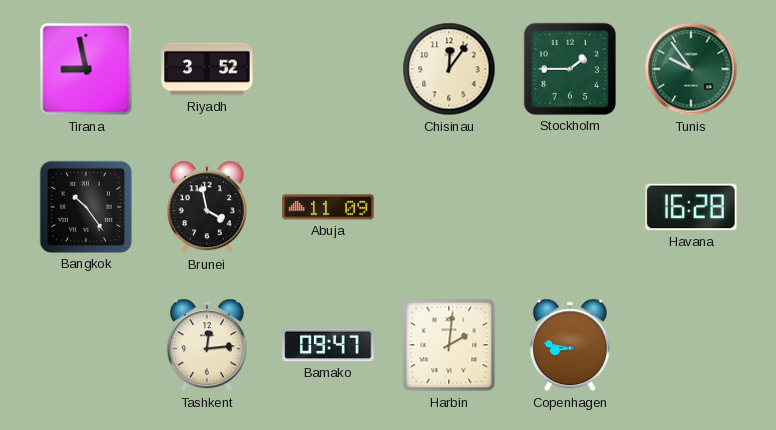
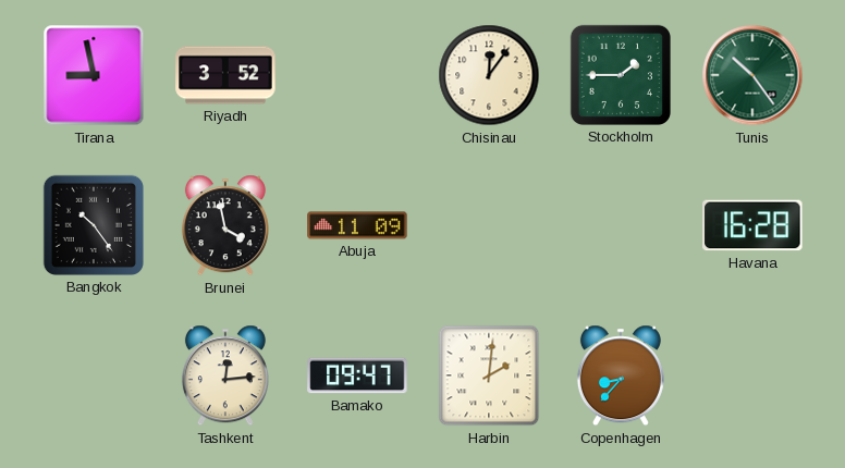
Tunis: 9:54 -> 10:24
Copenhagen: 8:47 -> 8:37
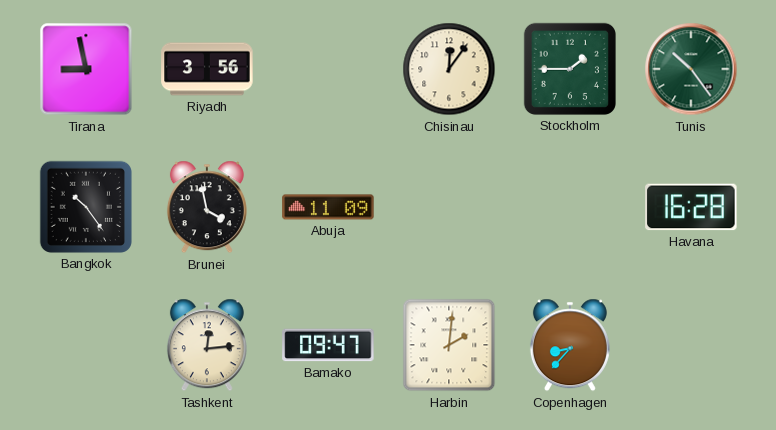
Riyadh: 3:52 -> 3:56
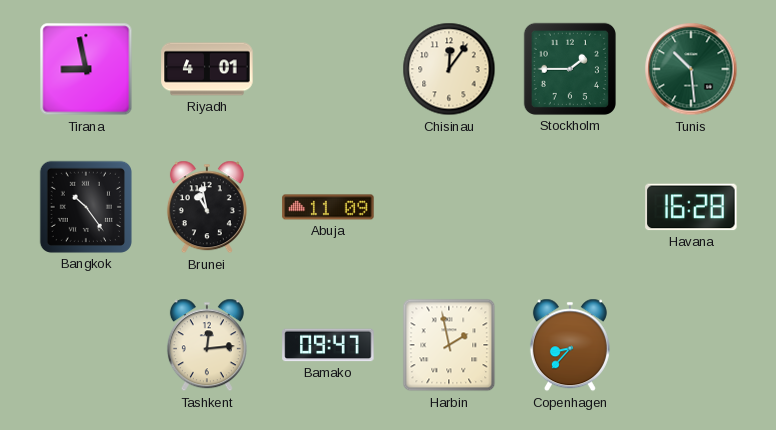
Riyadh: 3:56 -> 4:01
Tunis: 10:24 -> 10:29
Brunei: 3:58 -> 10:58
Harbin: 2:01 -> 1:58
